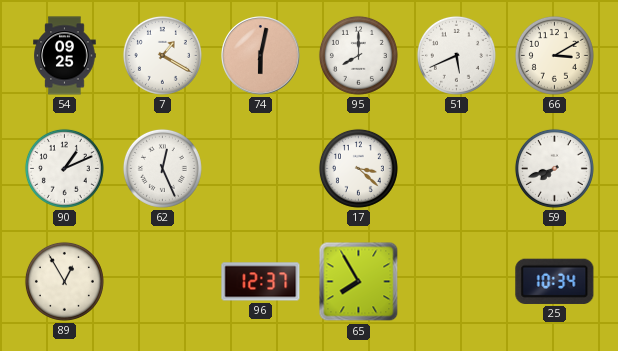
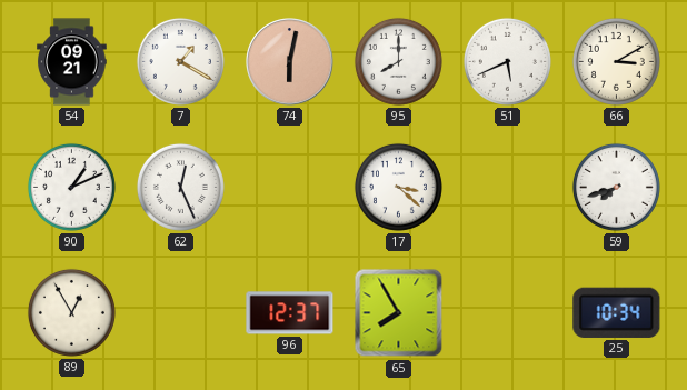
54: 09:25 -> 09:21
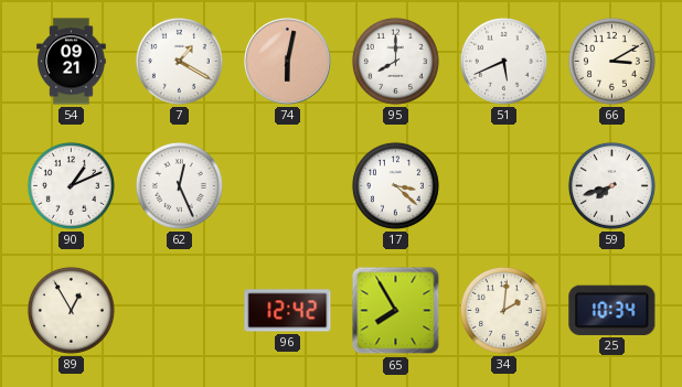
96: 12:37 -> 12:42
34: none -> 2:01
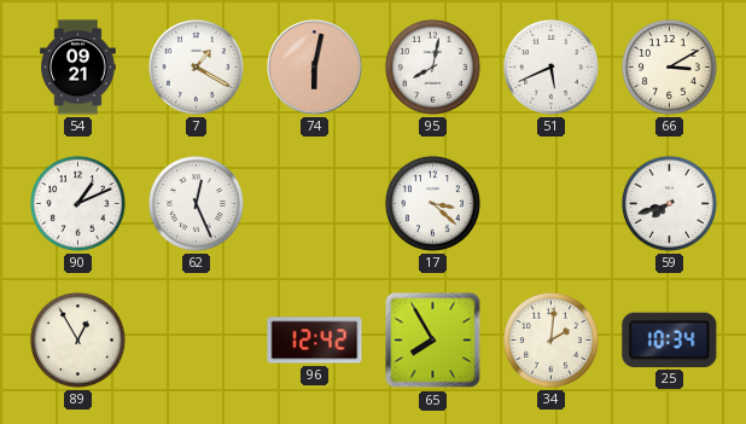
95: 8:00 -> 8:02
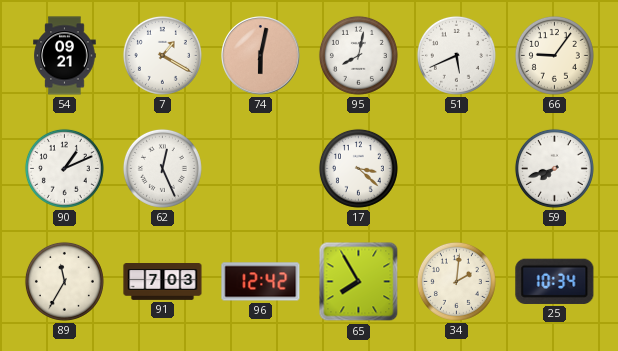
66: 3:10 -> 9:06
89: 12:55 -> 11:35
91: none -> 7:03
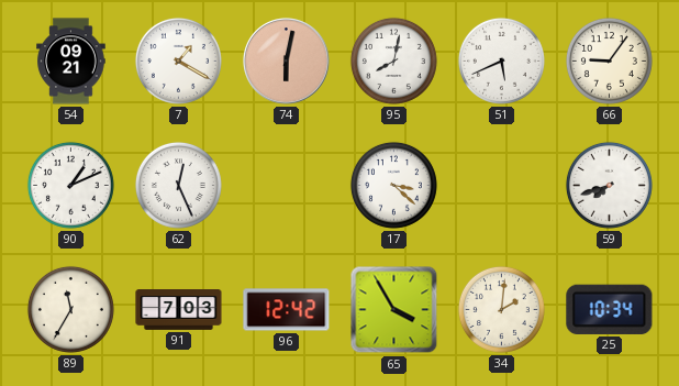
65: 7:55 -> 3:55
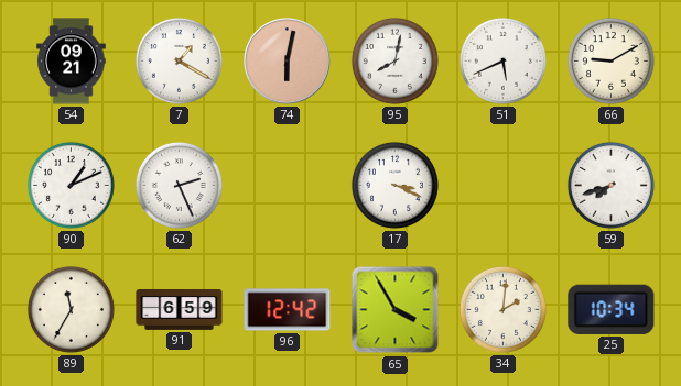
66: 9:06 -> 9:10
62: 12:26 -> 2:26
17: 3:22 -> 3:19
91: 7:03 -> 6:59
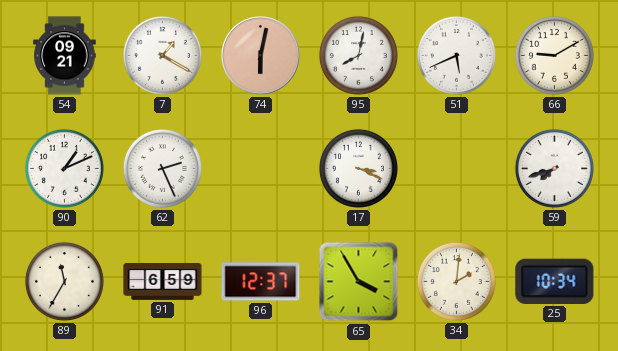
96: 12:42 -> 12:37
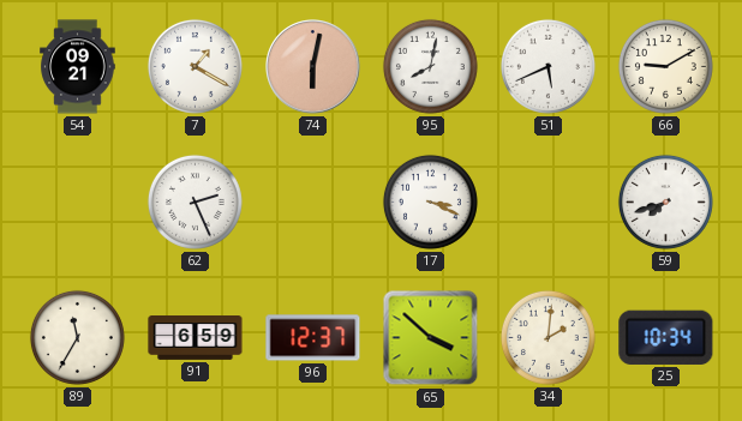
90: 1:11 -> none
65: 3:55 -> 3:52
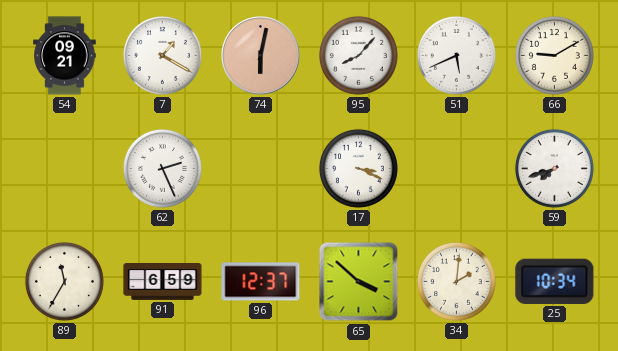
95: 8:02 -> 8:07
